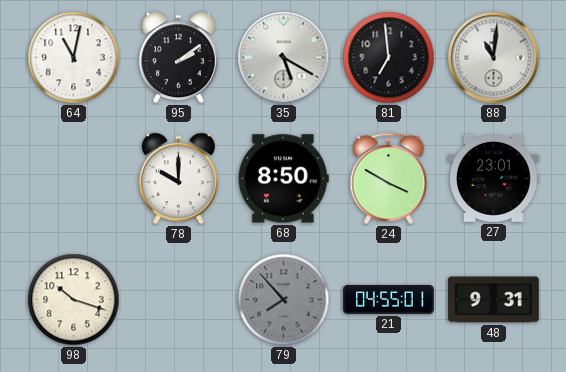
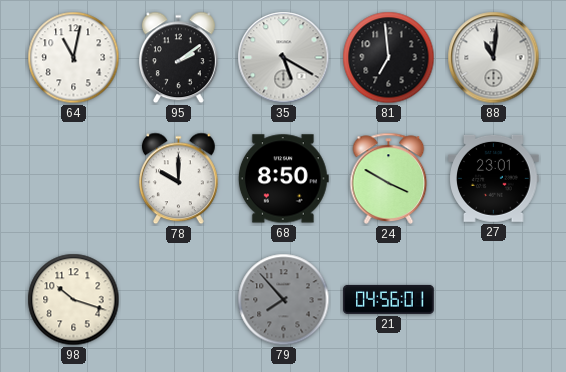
21: 04:55 -> 04:56
48: 9:31 -> none
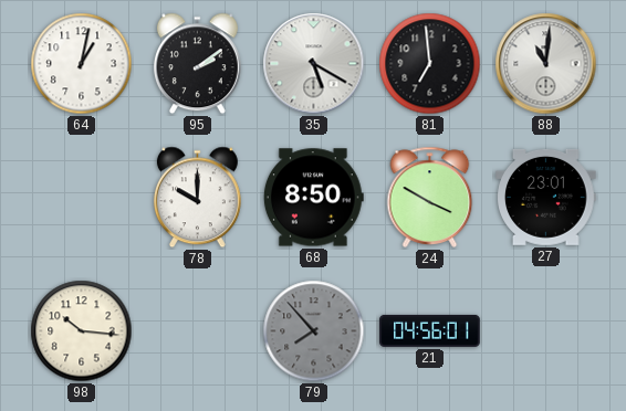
64: 11:02 -> 1:02
98: 10:18 -> 10:16
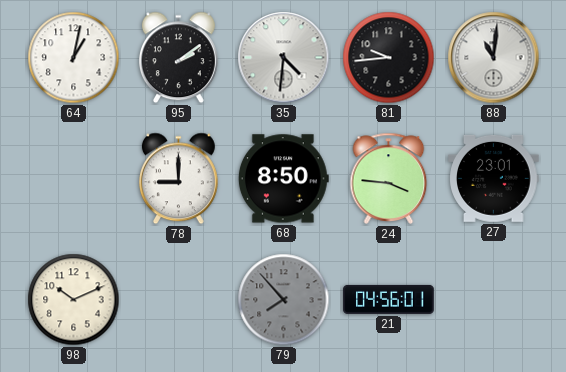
35: 5:20 -> 4:31
81: 6:59 -> 9:44
78: 10:00 -> 9:00
24: 3:50 -> 3:46
98: 10:16 -> 10:11
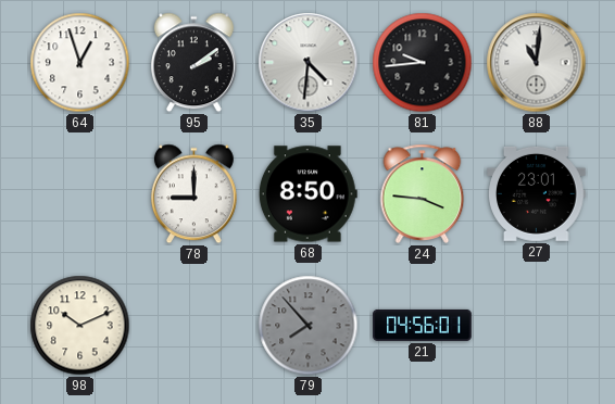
64: 1:02 -> 12:57
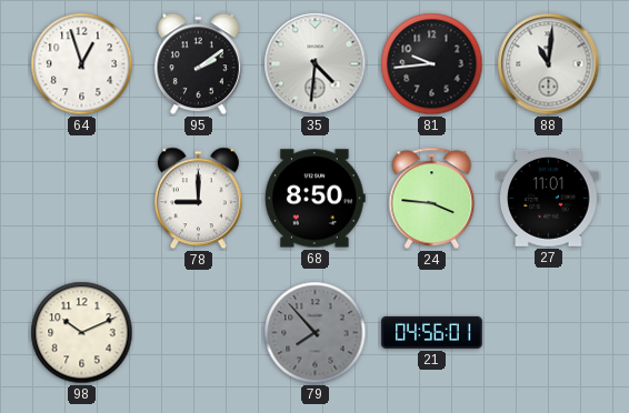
27: 23:01 -> 11:01
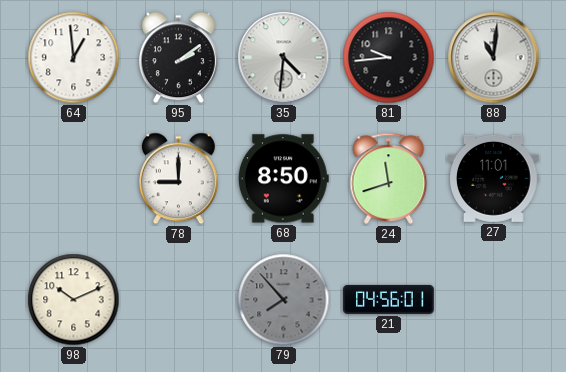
64: 12:57 -> 12:59
24: 3:46 -> 11:42
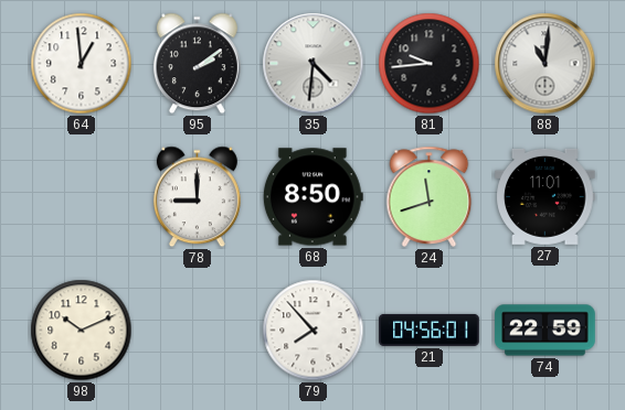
79 dial: grey -> white
74: none -> 22:59
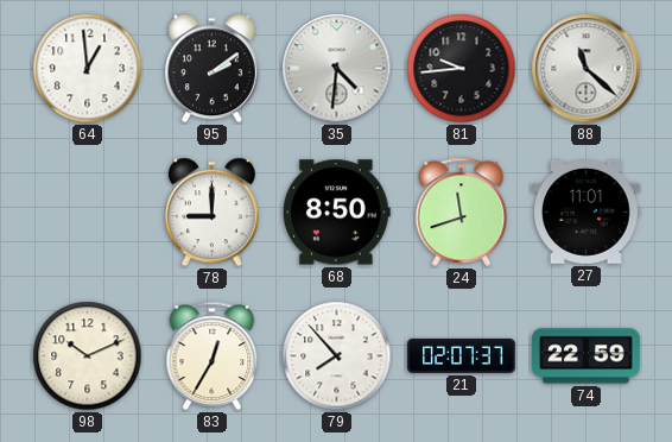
88: 11:01 -> 11:22
83: none -> 12:35
21: 04:56 -> 02:07
